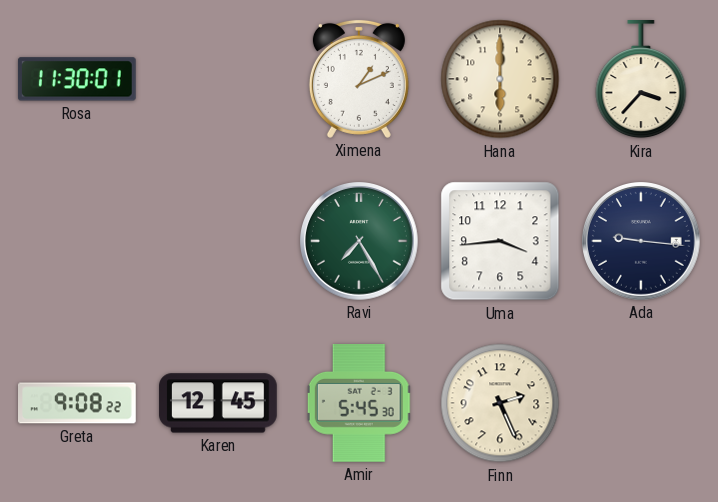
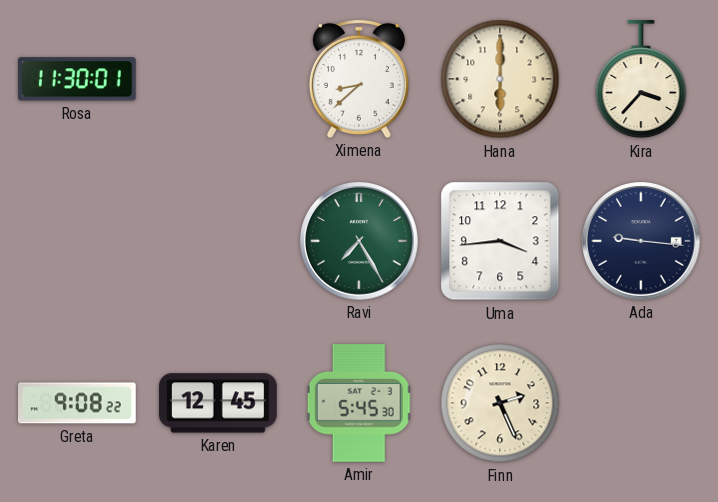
Ximena: 1:11 -> 8:38
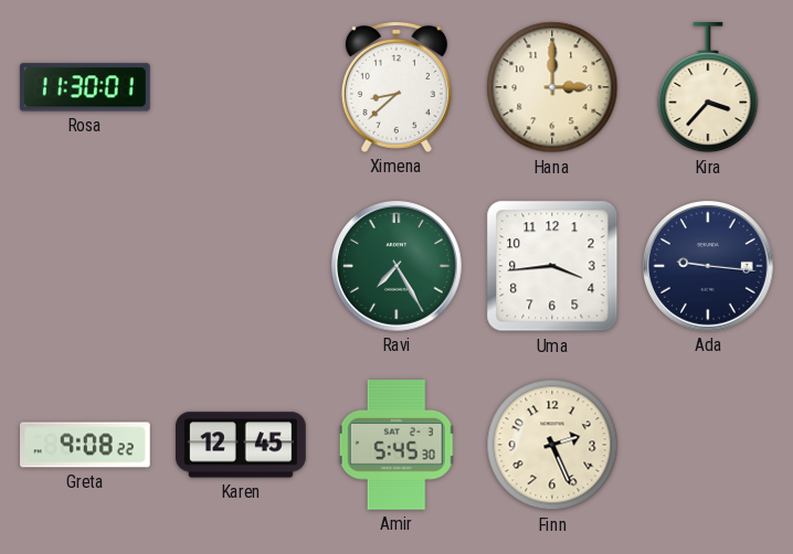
Hana: 6:00 -> 3:00
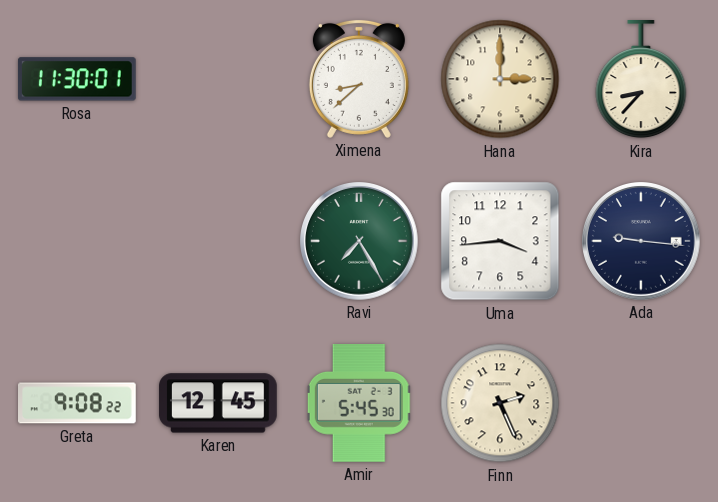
Kira: 3:37 -> 8:37
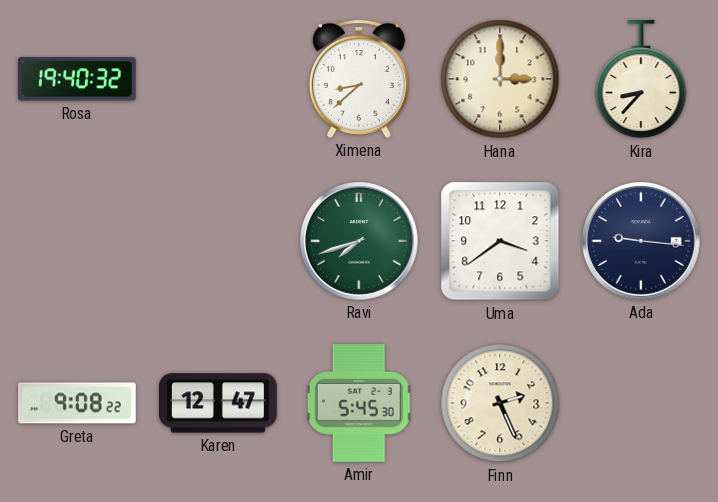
Rosa: 11:30 -> 19:40
Ravi: 7:25 -> 7:42
Uma: 3:44 -> 3:39
Karen: 12:45 -> 12:47
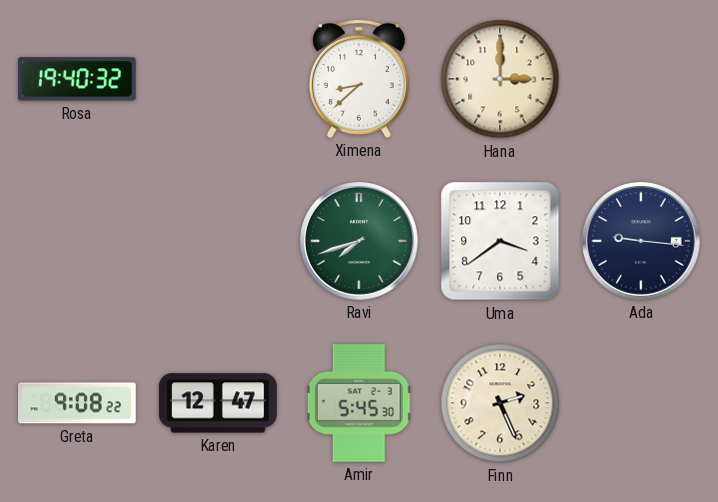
Kira: 8:37 -> none
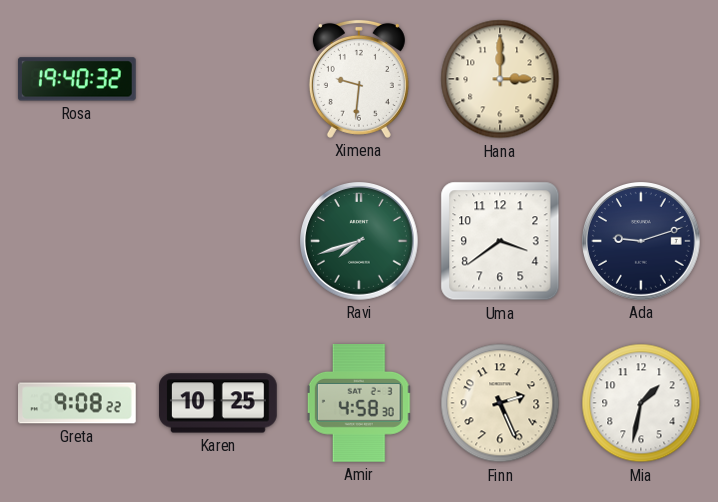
Ximena: 8:38 -> 9:31
Ada: 9:16 -> 9:12
Karen: 12:47 -> 10:25
Amir: 5:45 -> 4:58
Mia: none -> 1:32
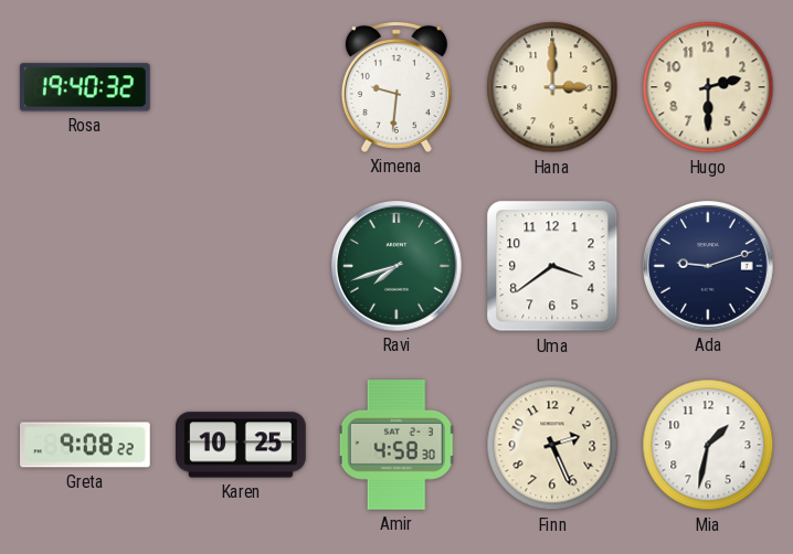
Hugo: none -> 2:30
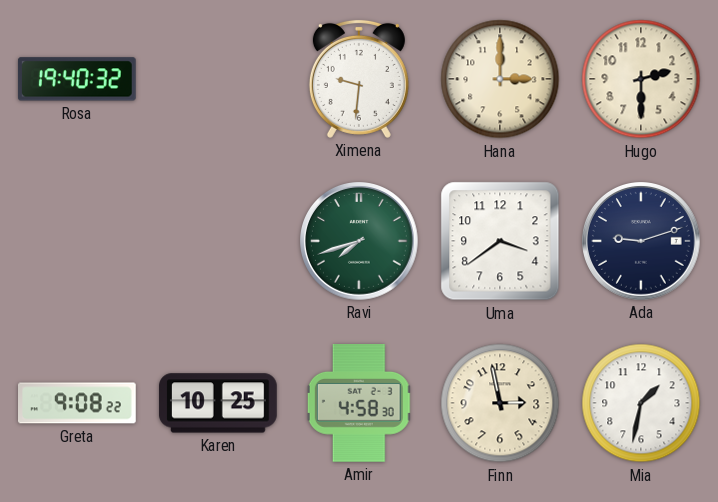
Finn: 2:26 -> 2:58
